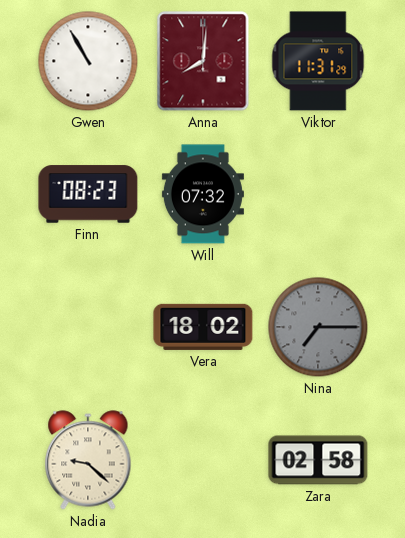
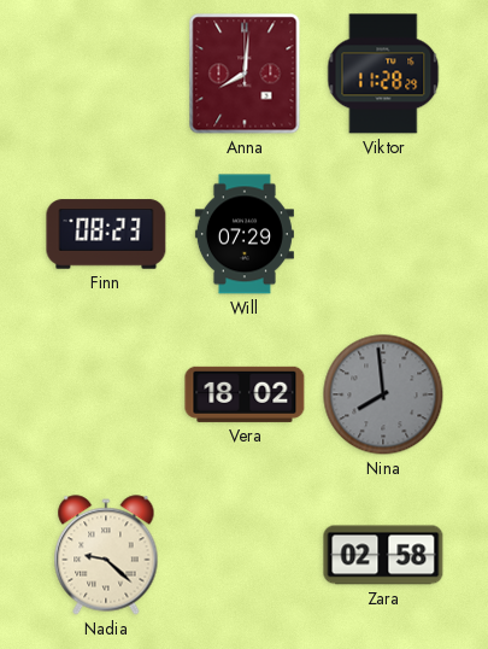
Gwen: 10:55 -> none
Viktor: 11:31 -> 11:28
Will: 07:32 -> 07:29
Nina: 7:15 -> 7:59
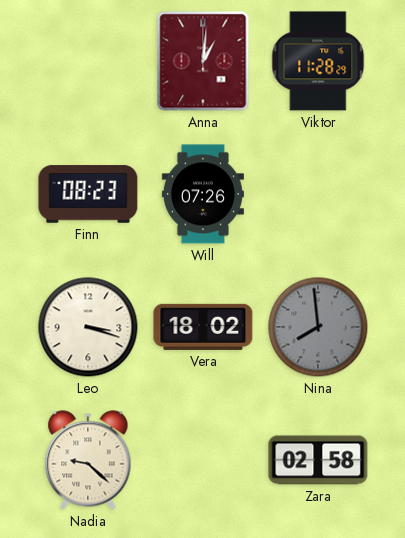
Anna: 8:01 -> 1:01
Will: 07:29 -> 07:26
Leo: none -> 3:18
